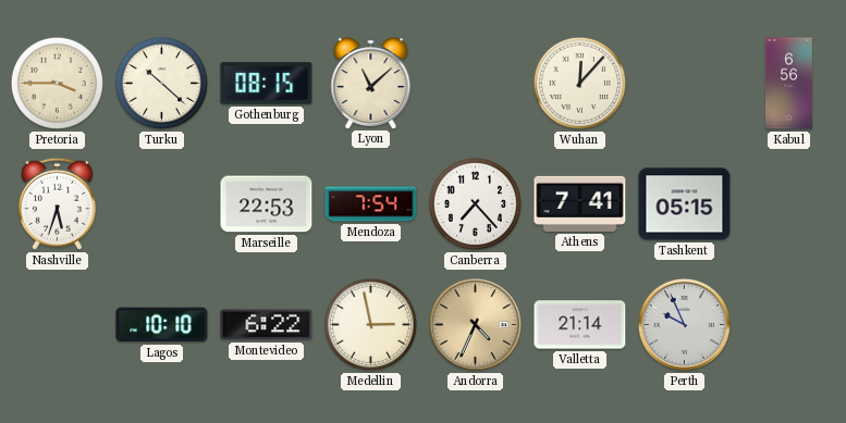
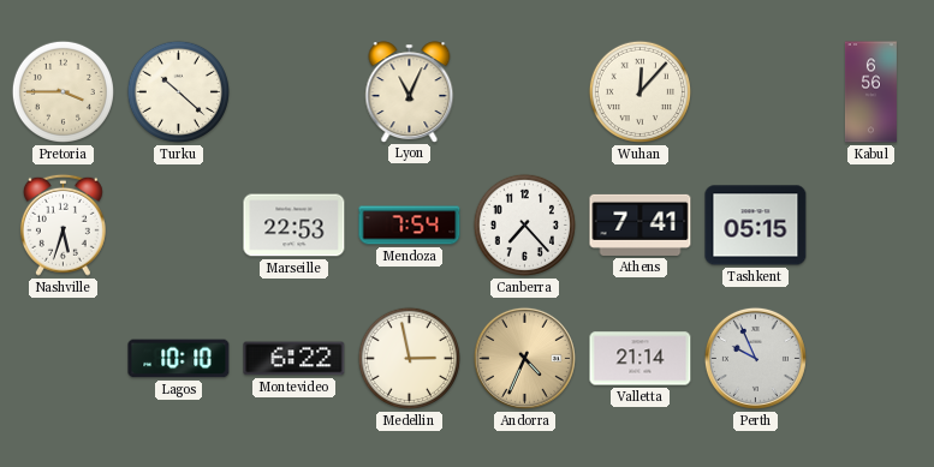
Gothenburg: 08:15 -> none
Lyon: 11:08 -> 11:04
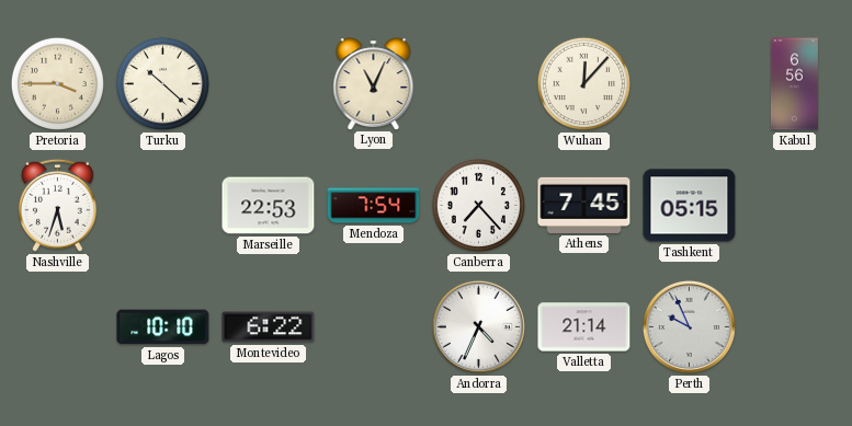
Athens: 7:41 -> 7:45
Medellin: 2:58 -> none
Andorra dial: champagne -> white
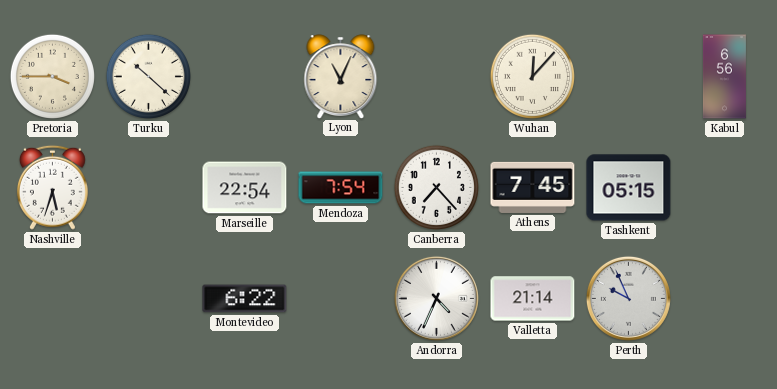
Marseille: 22:53 -> 22:54
Lagos: 10:10 -> none
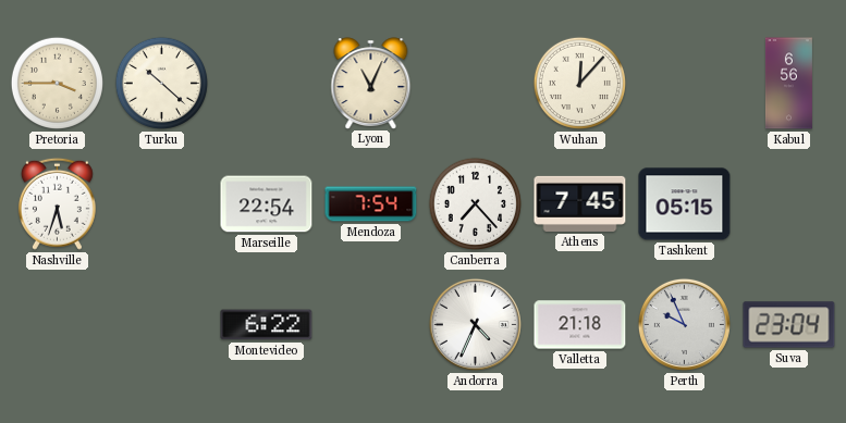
Valletta: 21:14 -> 21:18
Suva: none -> 23:04
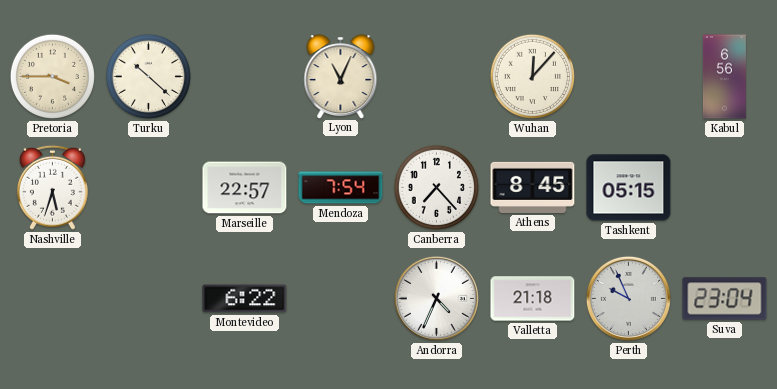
Marseille: 22:54 -> 22:57
Athens: 7:45 -> 8:45
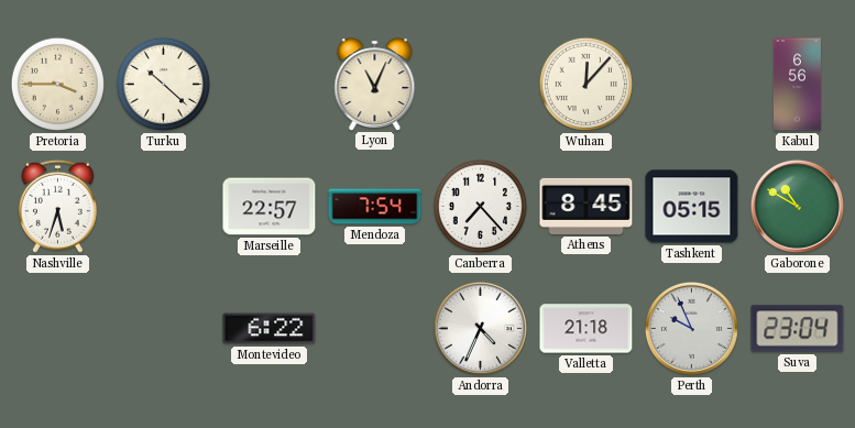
Gaborone: none -> 10:50
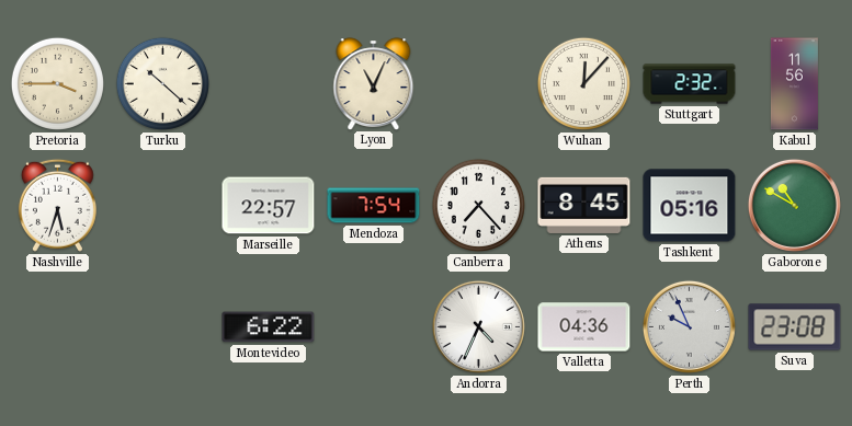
Stuttgart: none -> 2:32
Kabul: 6:56 -> 11:56
Tashkent: 05:15 -> 05:16
Valletta: 21:18 -> 04:36
Suva: 23:04 -> 23:08
